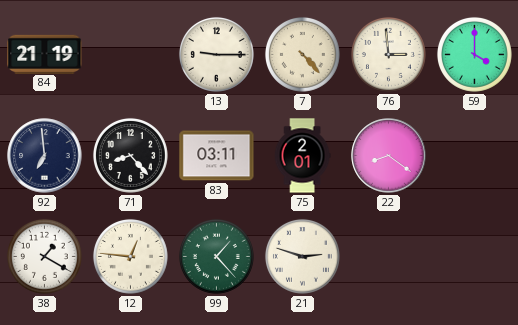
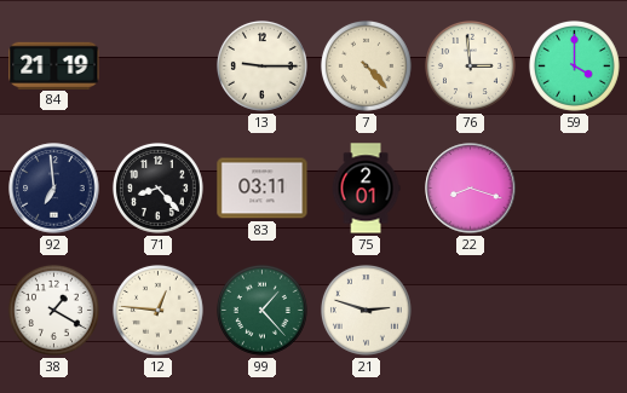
22: 8:21 -> 8:18
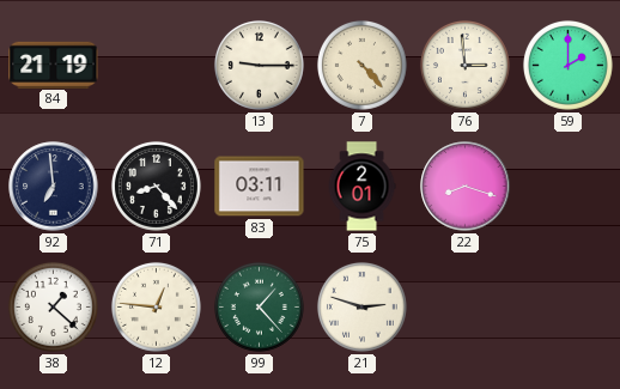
59: 4:00 -> 2:00
38: 1:20 -> 1:22
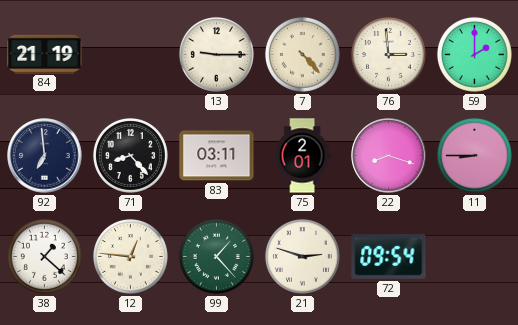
11: none -> 8:45
72: none -> 09:54
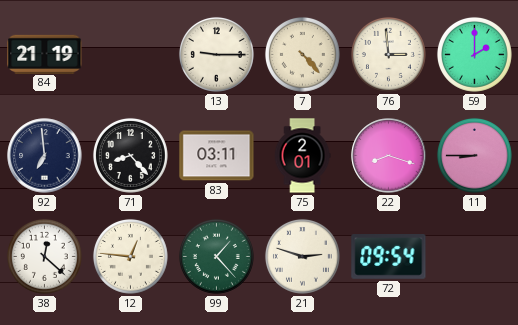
38: 1:22 -> 12:22
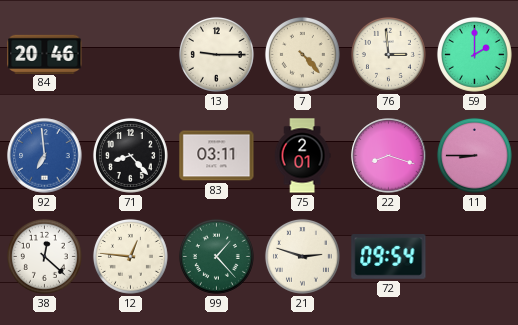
84: 21:19 -> 20:46
92 dial: navy -> blue
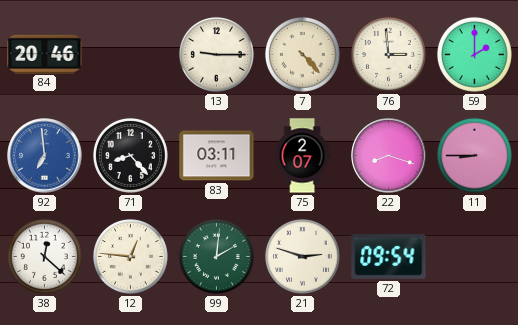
75: 2:01 -> 2:07
99: 1:23 -> 2:01
